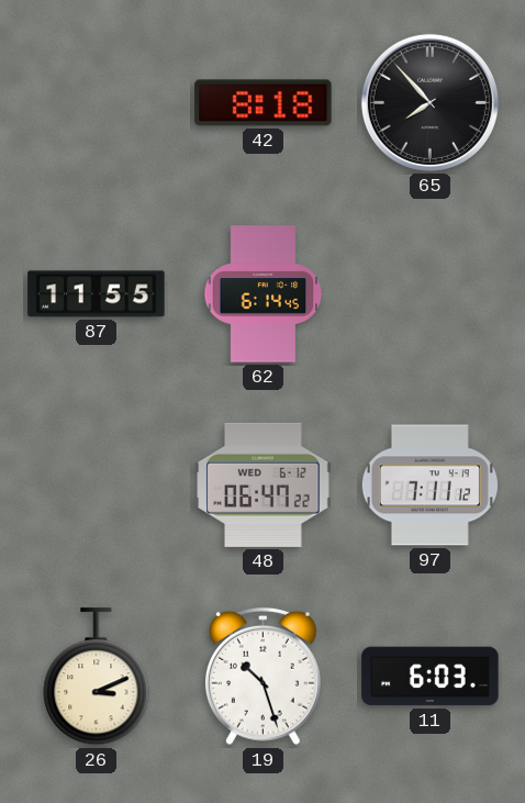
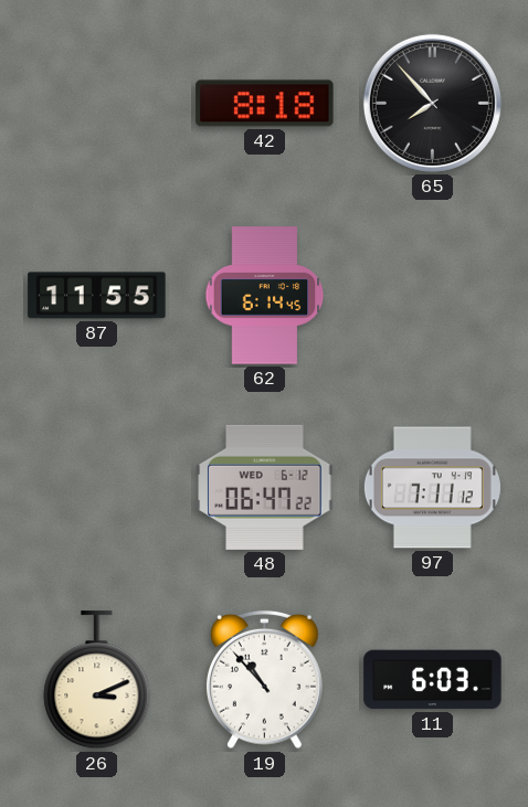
19: 10:27 -> 10:53
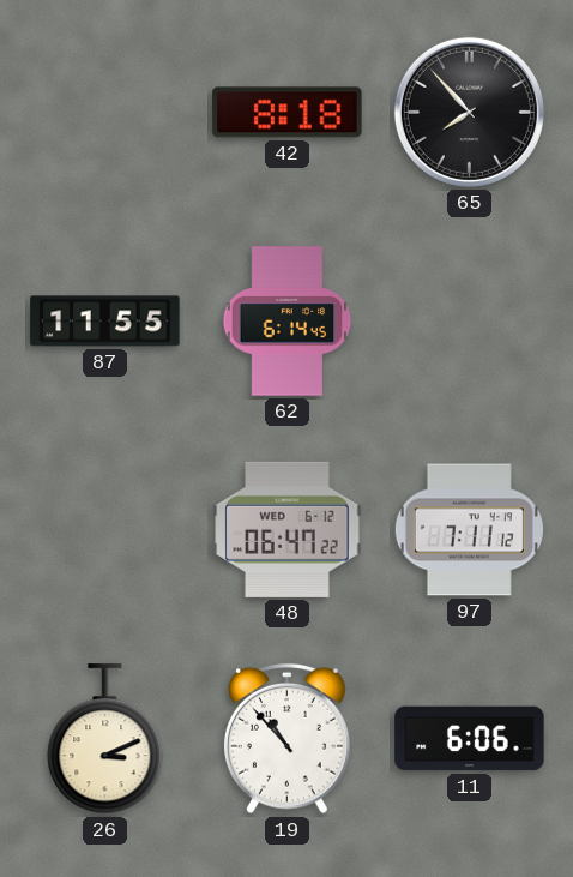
11: 6:03 -> 6:06
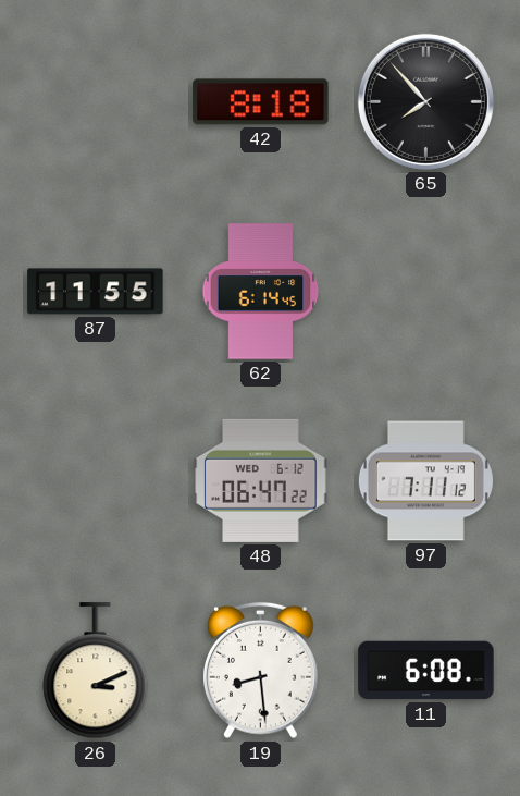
19: 10:53 -> 8:29
11: 6:06 -> 6:08
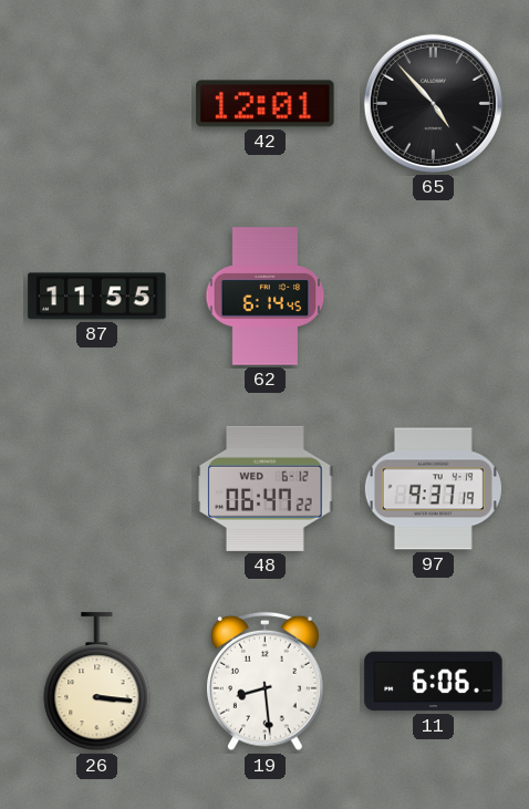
42: 8:18 -> 12:01
65: 7:53 -> 4:53
97: 7:11 -> 9:37
26: 3:11 -> 3:16
11: 6:08 -> 6:06
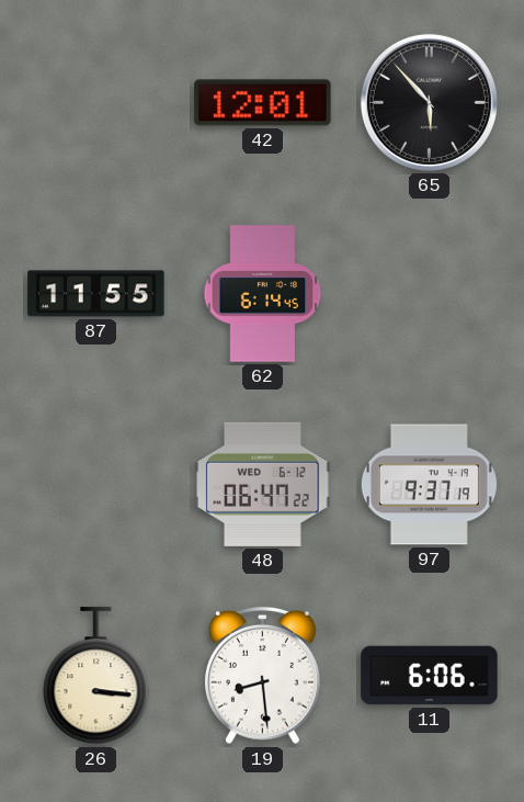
65: 4:53 -> 5:53
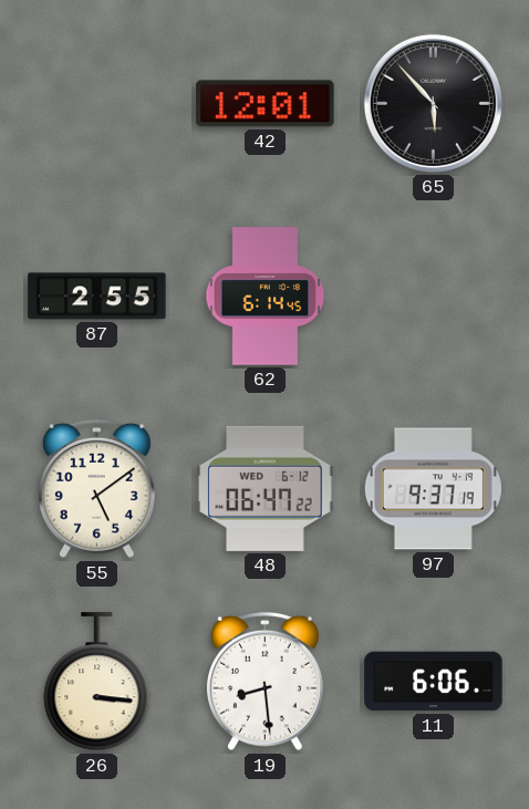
87: 11:55 -> 2:55
55: none -> 5:09
